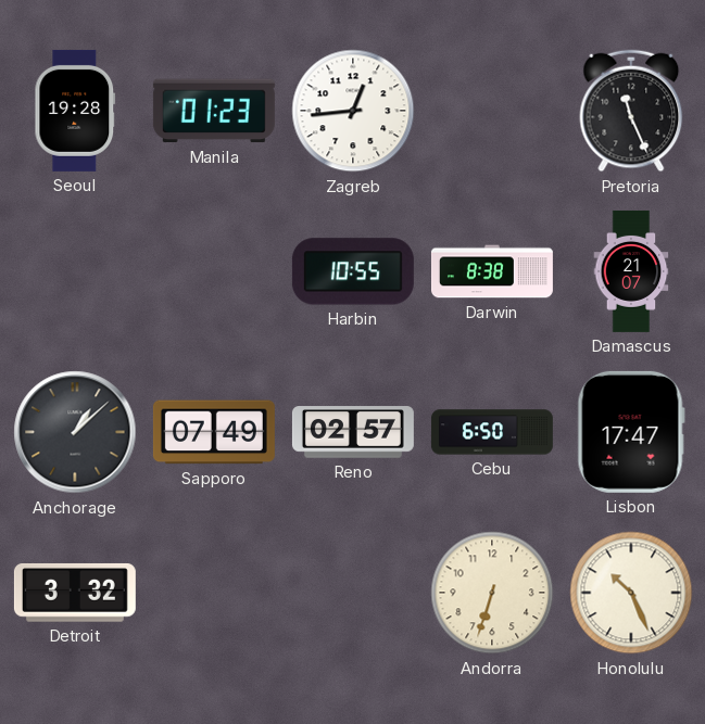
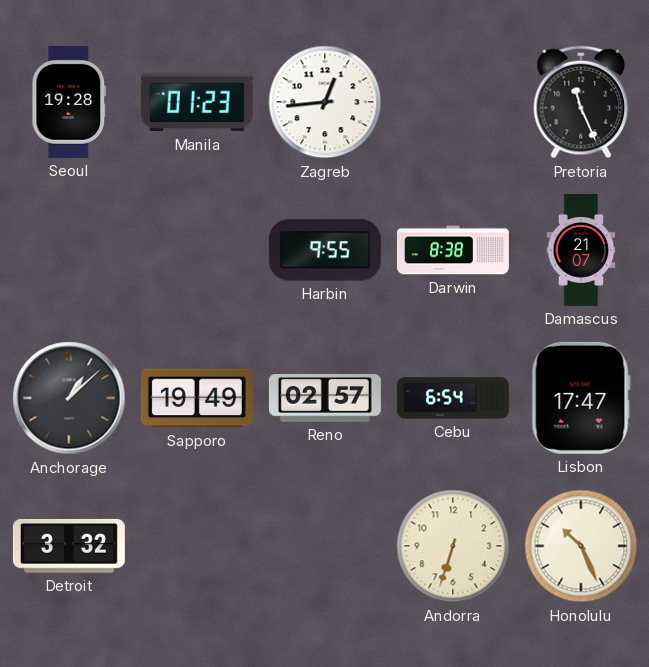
Harbin: 10:55 -> 9:55
Sapporo: 07:49 -> 19:49
Cebu: 6:50 -> 6:54
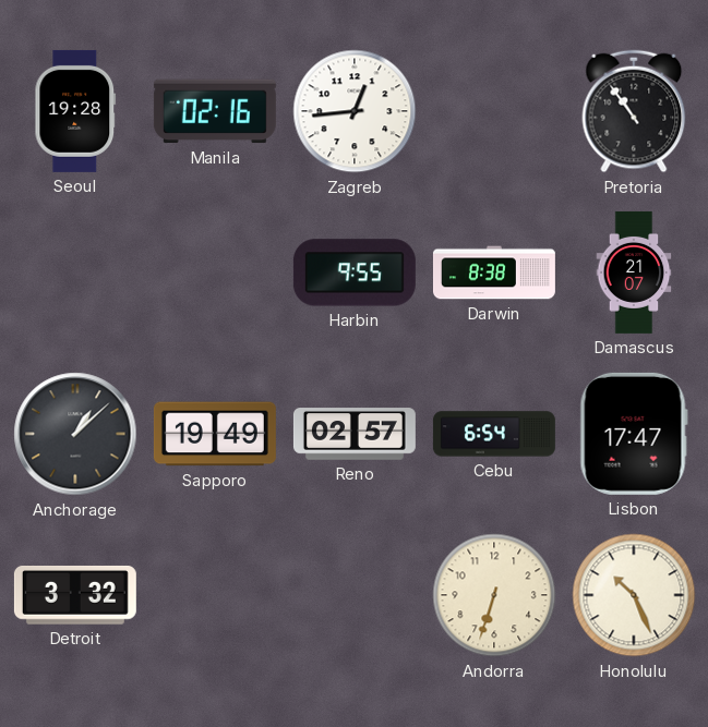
Manila: 01:23 -> 02:16
Pretoria: 11:26 -> 10:54
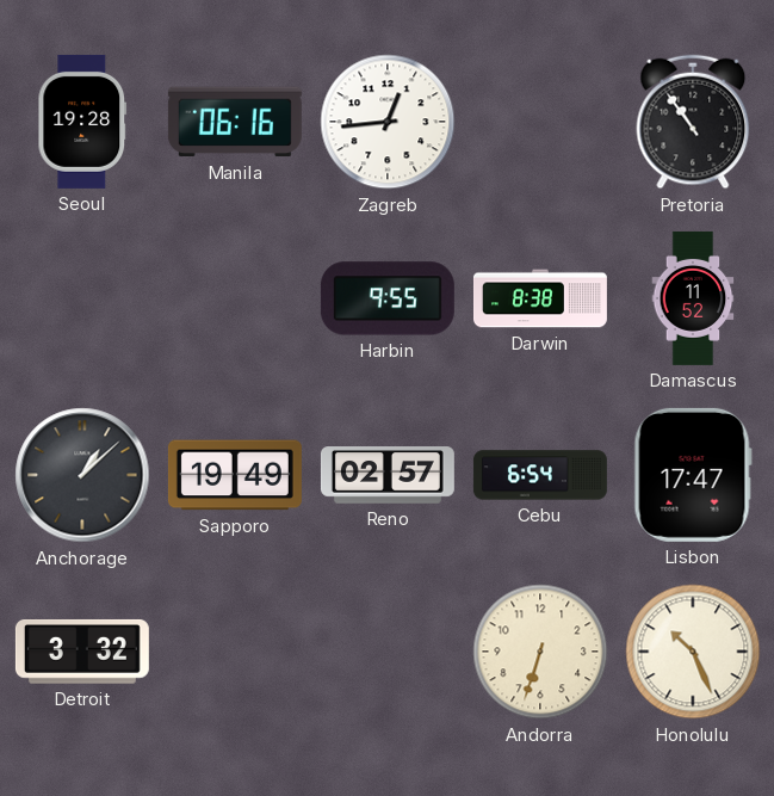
Manila: 02:16 -> 06:16
Damascus: 21:07 -> 11:52
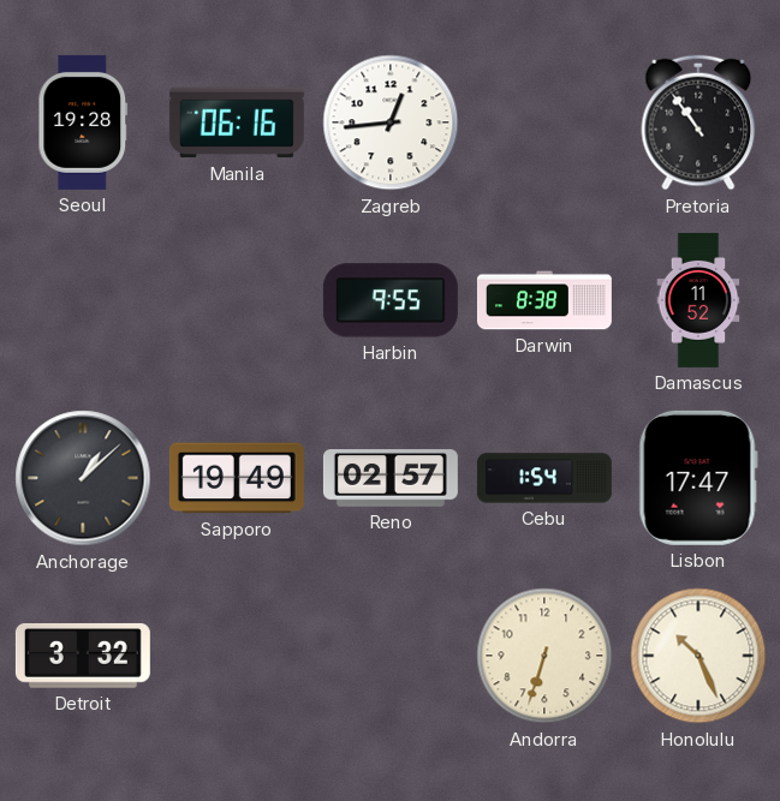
Cebu: 6:54 -> 1:54
